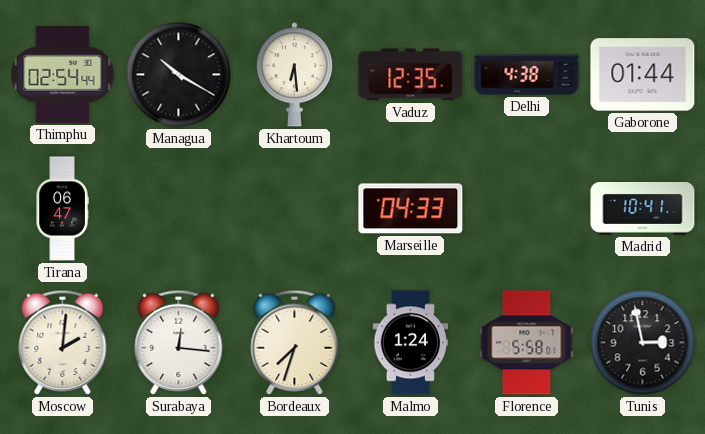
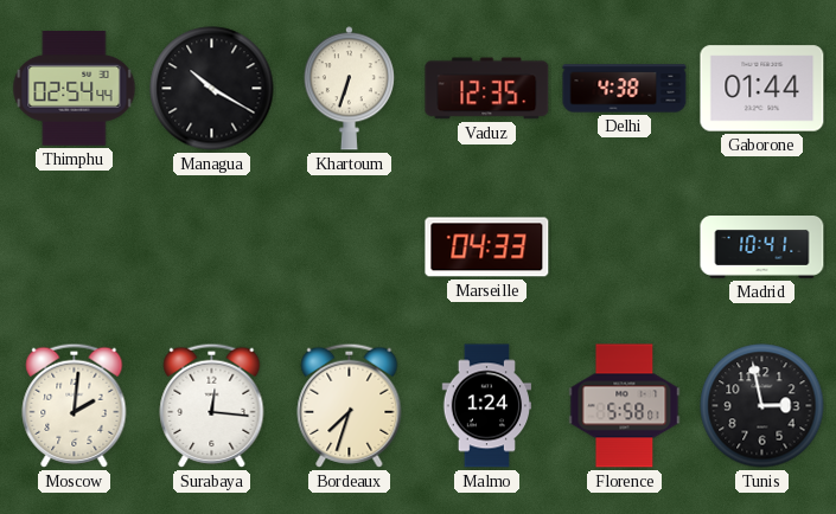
Khartoum: 6:29 -> 6:33
Tirana: 06:47 -> none
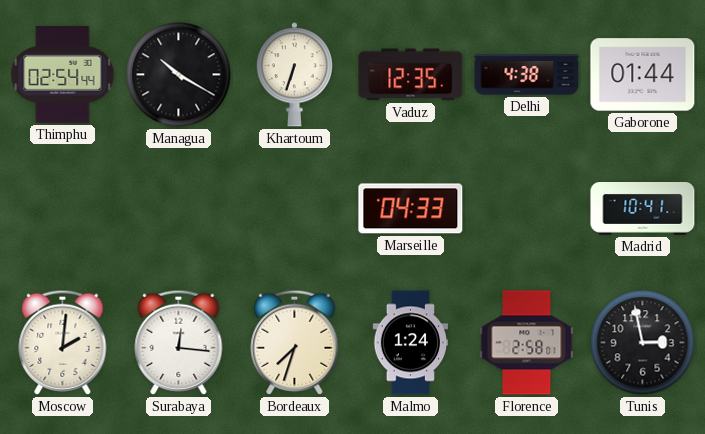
Florence: 5:58 -> 2:58
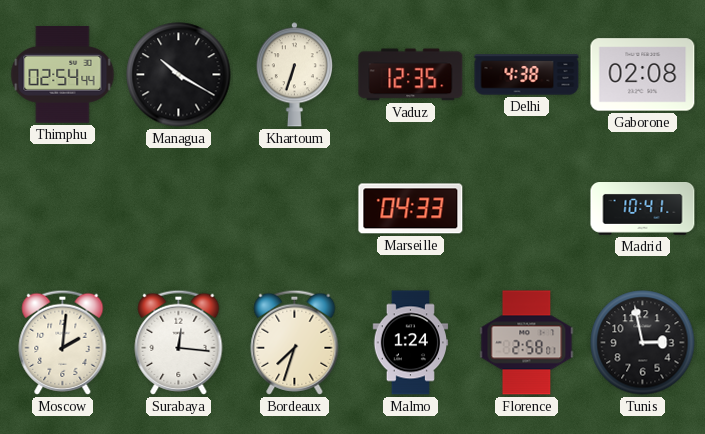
Gaborone: 01:44 -> 02:08
